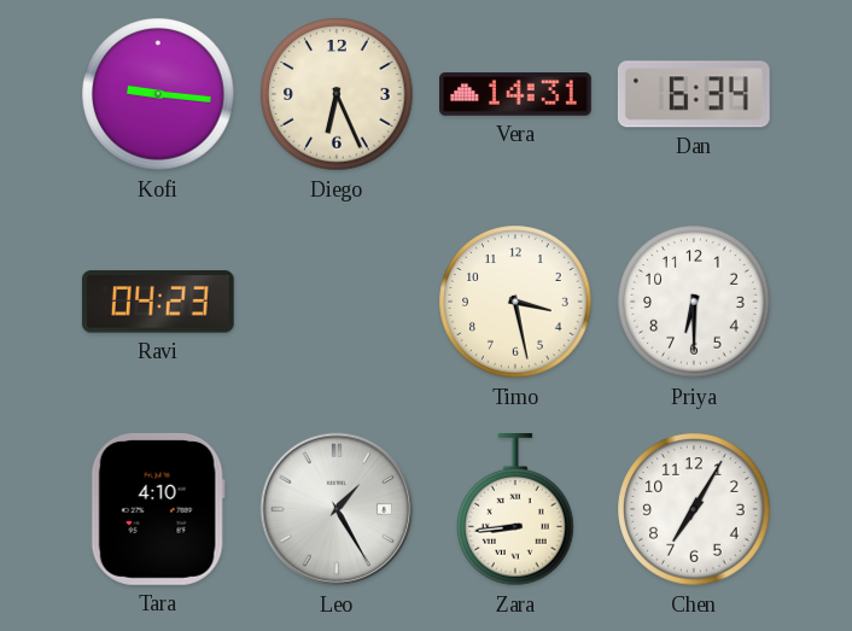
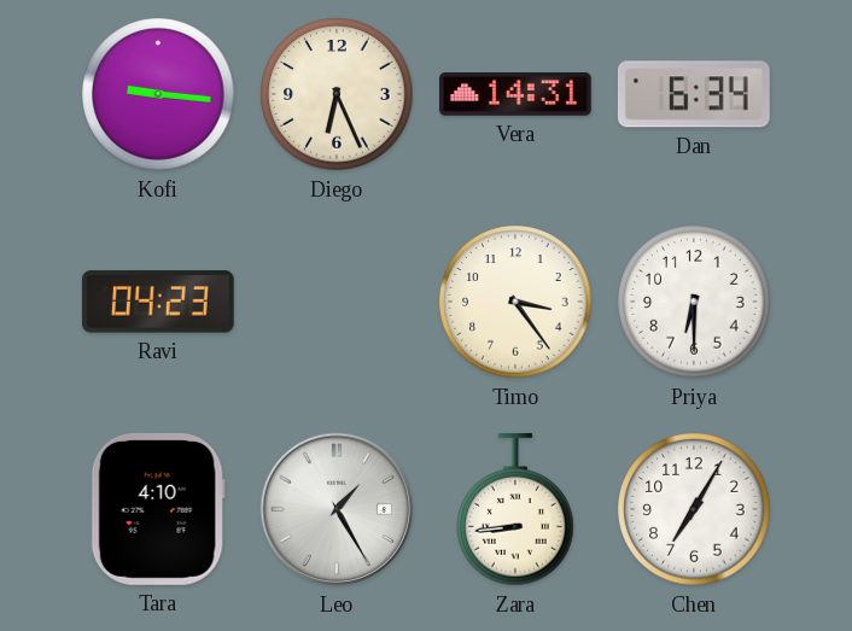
Timo: 3:28 -> 3:24
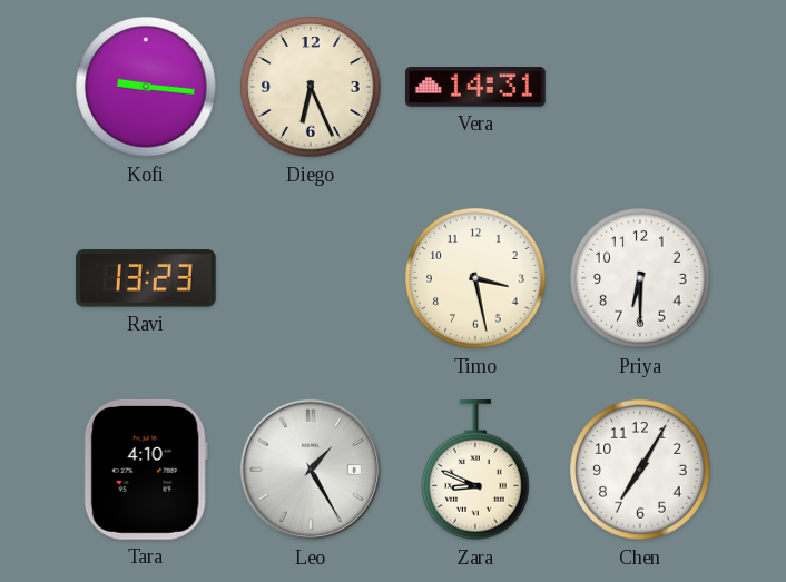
Dan: 6:34 -> none
Ravi: 04:23 -> 13:23
Timo: 3:24 -> 3:28
Zara: 8:44 -> 8:49
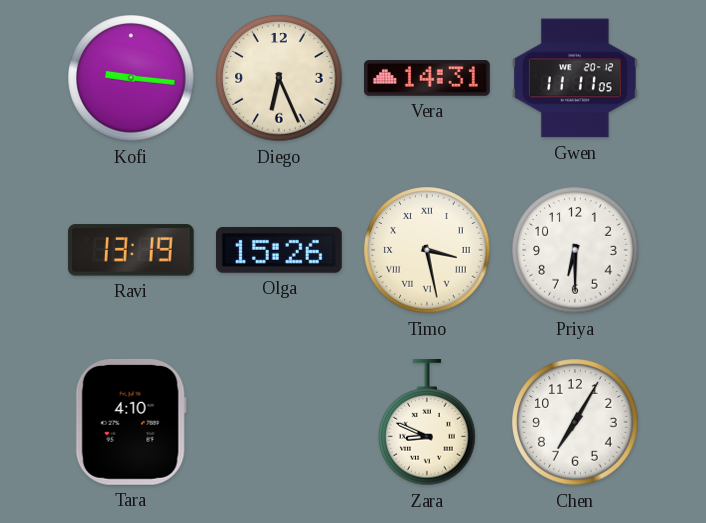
Gwen: none -> 11:11
Ravi: 13:23 -> 13:19
Olga: none -> 15:26
Timo numerals: Arabic -> Roman
Leo: 1:25 -> none
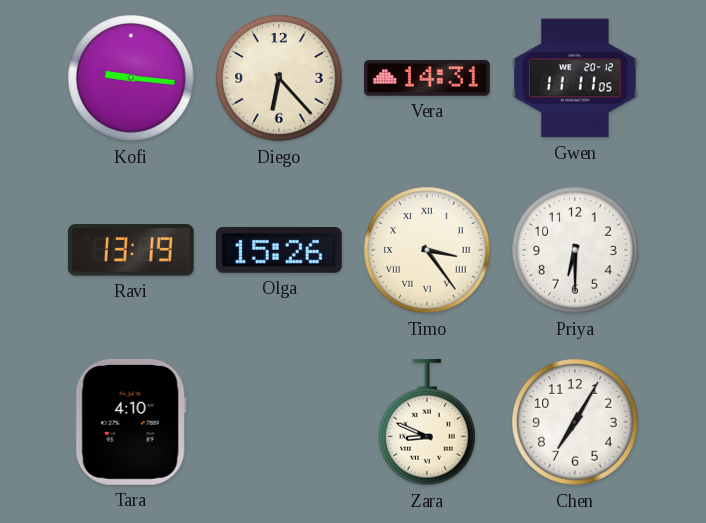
Diego: 6:26 -> 6:23
Timo: 3:28 -> 3:24
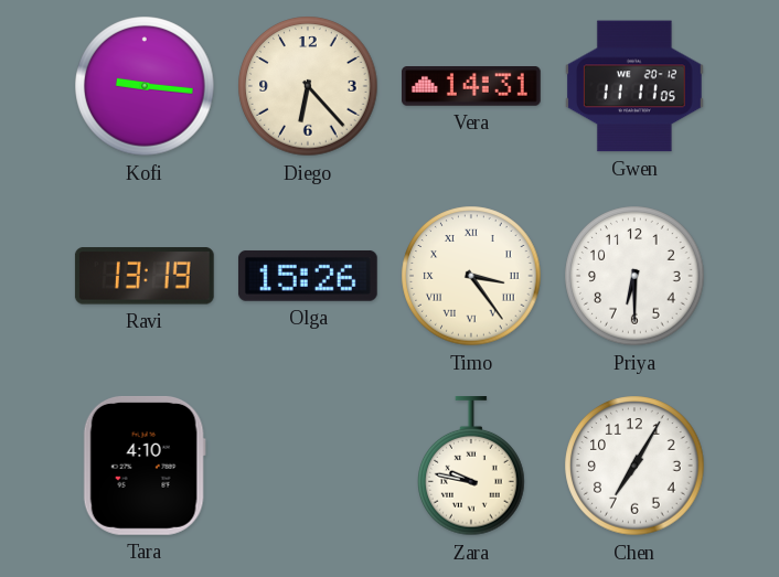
Zara: 8:49 -> 9:47
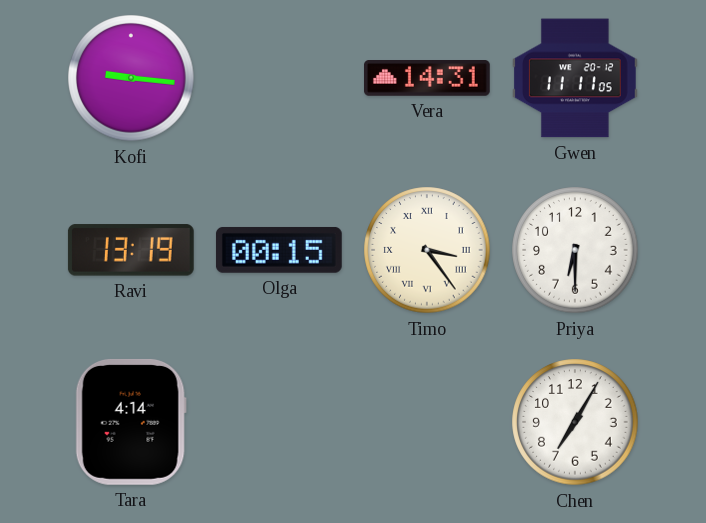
Diego: 6:23 -> none
Olga: 15:26 -> 00:15
Tara: 4:10 -> 4:14
Zara: 9:47 -> none
